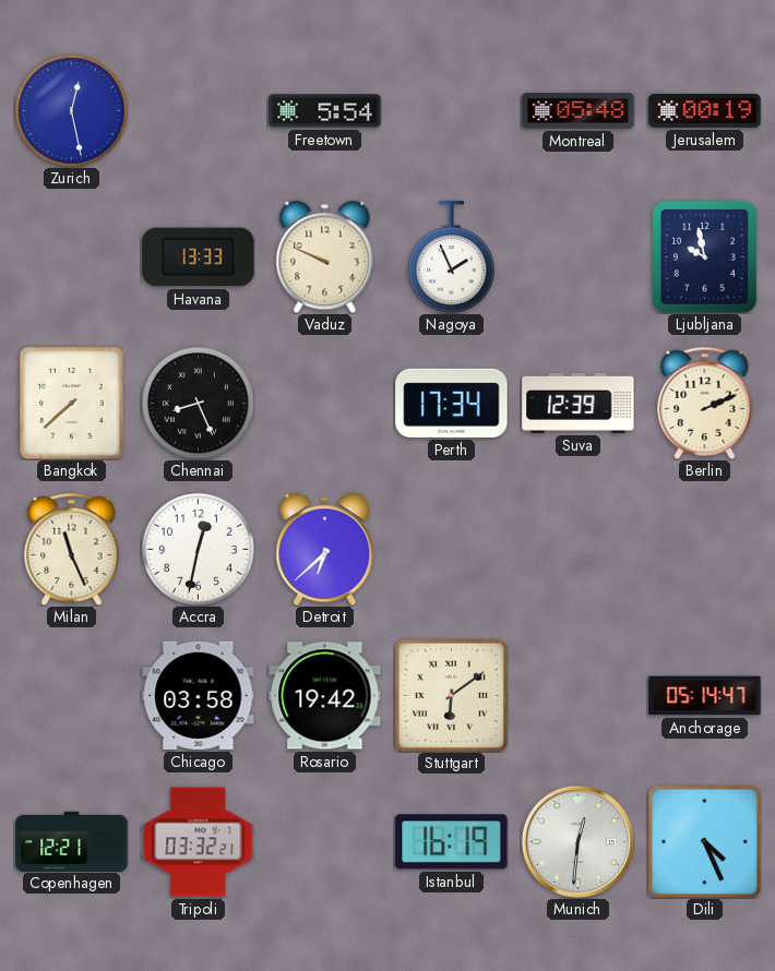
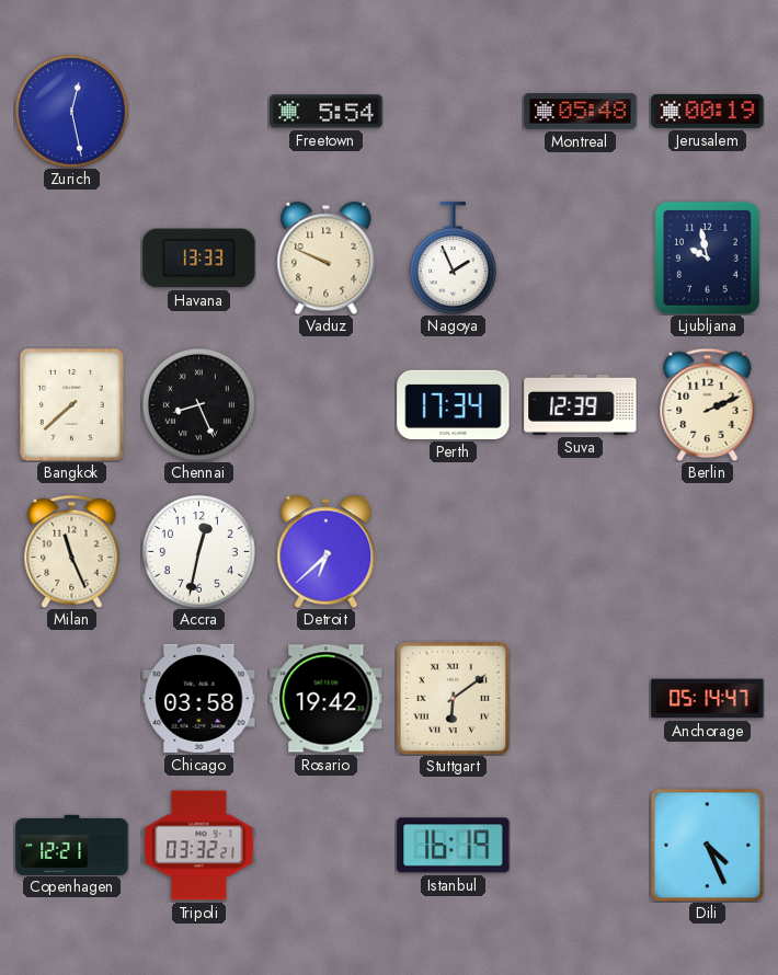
Munich: 12:31 -> none
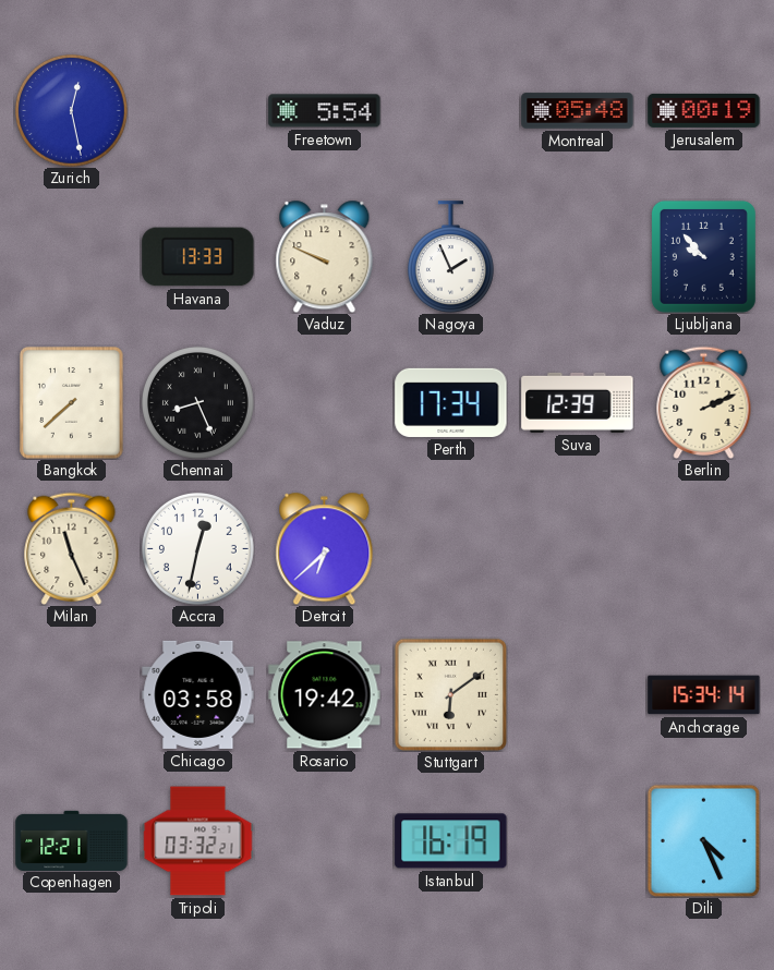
Ljubljana: 9:58 -> 9:53
Anchorage: 05:14 -> 15:34
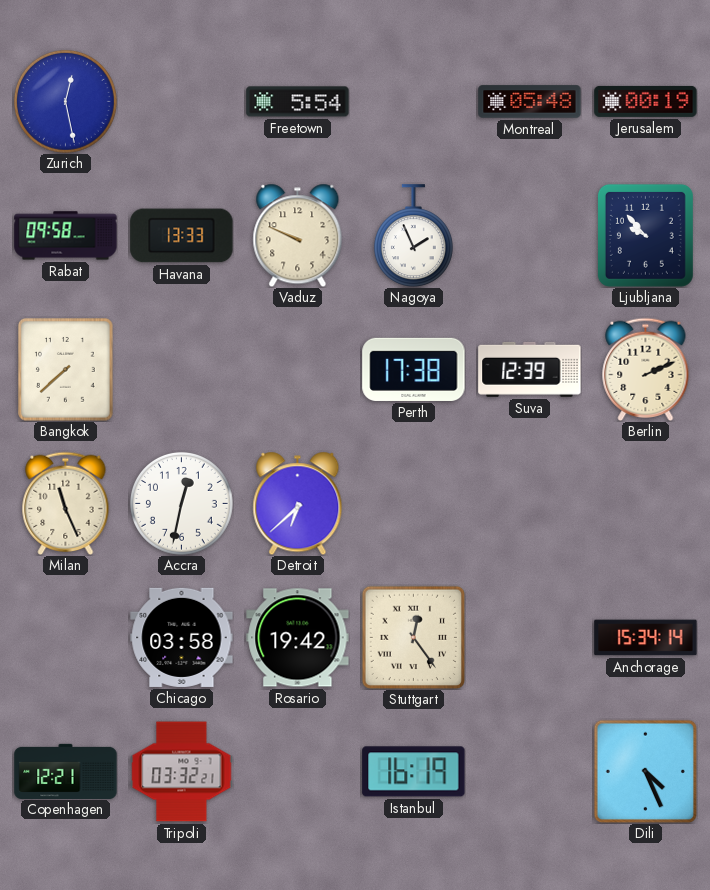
Rabat: none -> 09:58
Chennai: 8:26 -> none
Perth: 17:34 -> 17:38
Stuttgart: 6:09 -> 12:24
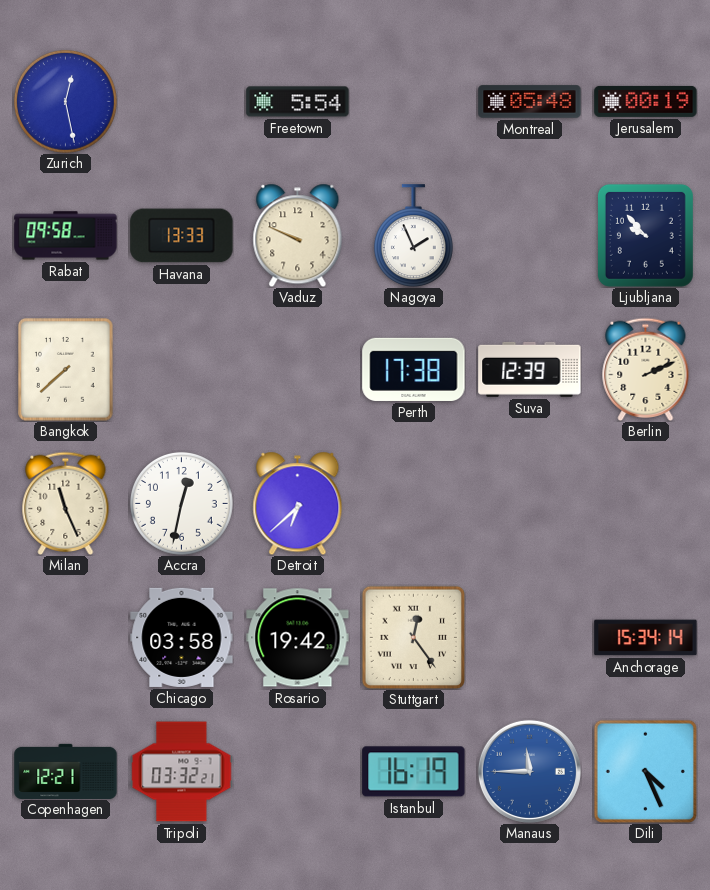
Manaus: none -> 11:45
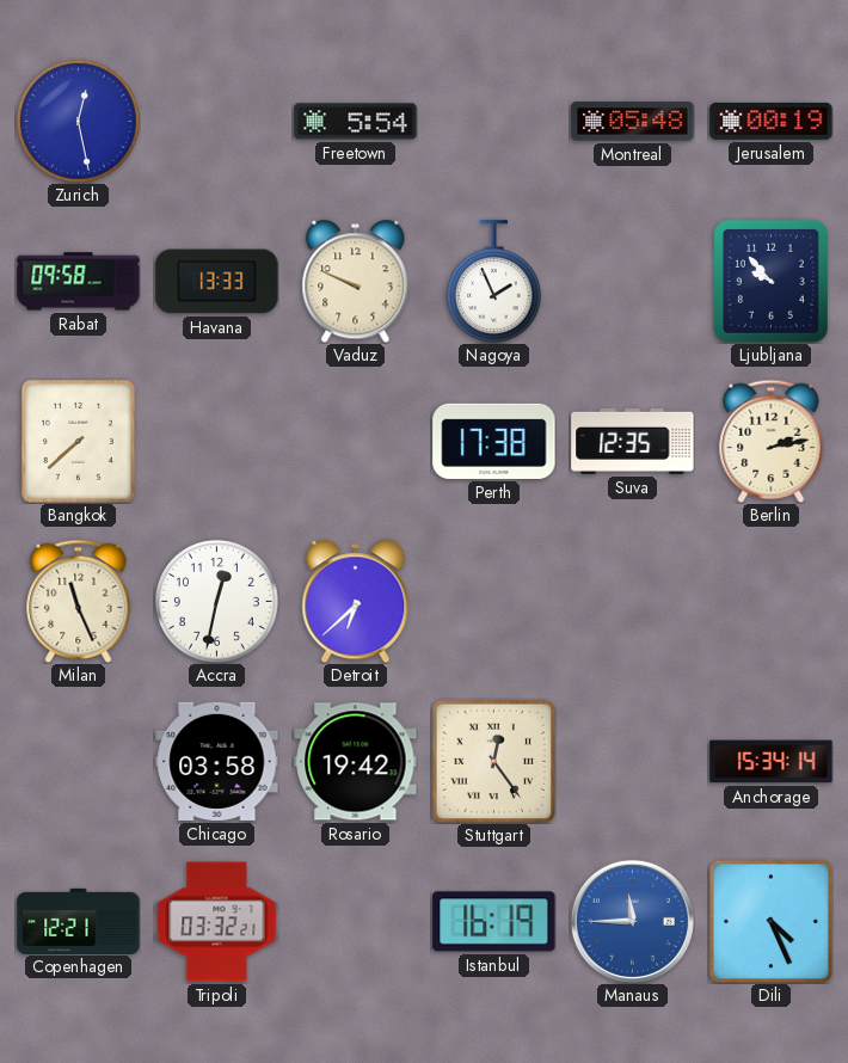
Suva: 12:39 -> 12:35
Berlin: 2:11 -> 2:13
